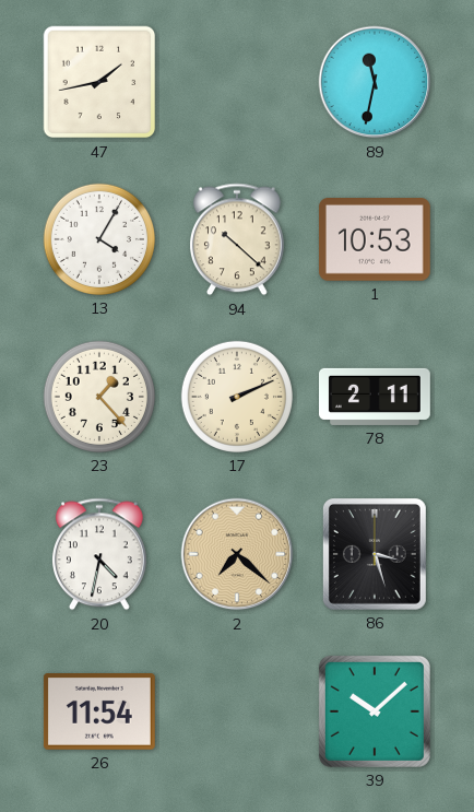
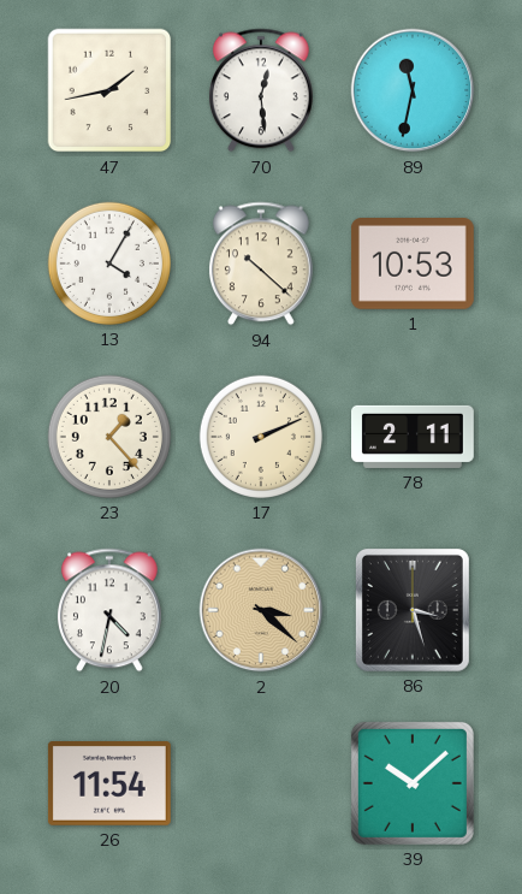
70: none -> 12:29
2: 7:22 -> 3:22
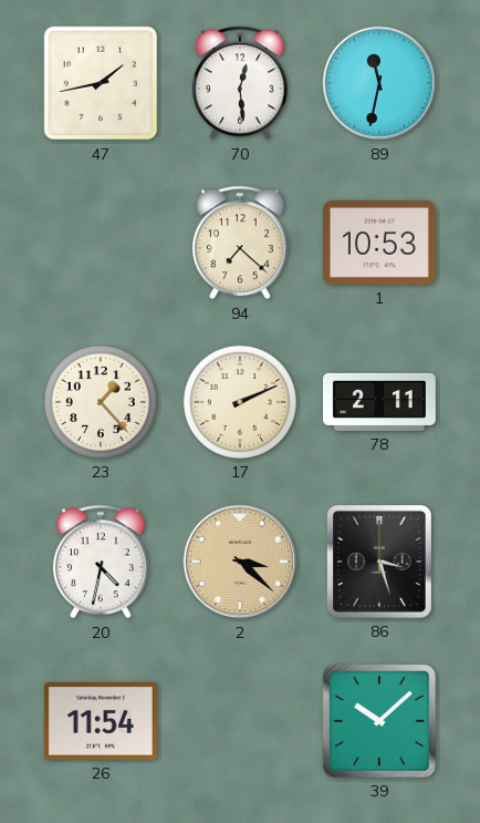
13: 4:05 -> none
94: 10:22 -> 7:22
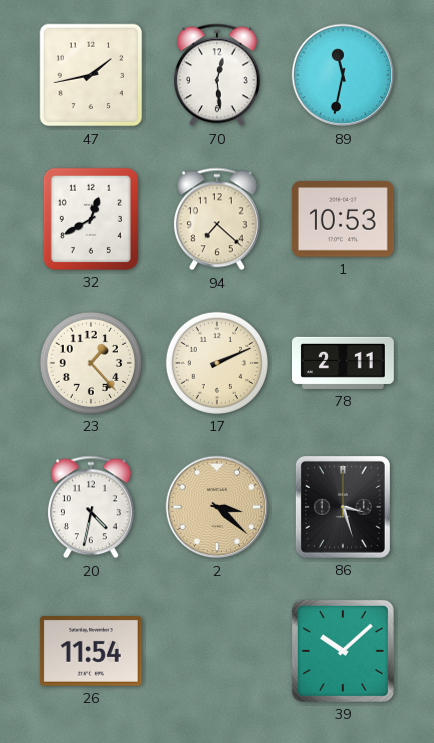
32: none -> 12:40
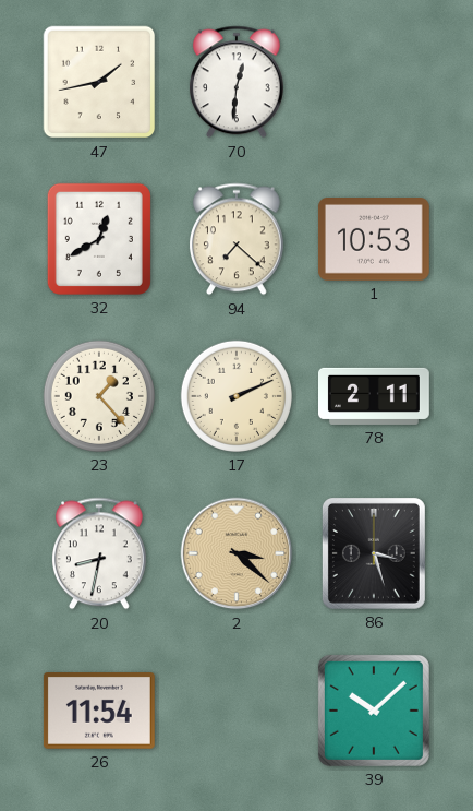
70: 12:29 -> 12:31
89: 11:32 -> none
20: 4:32 -> 8:32
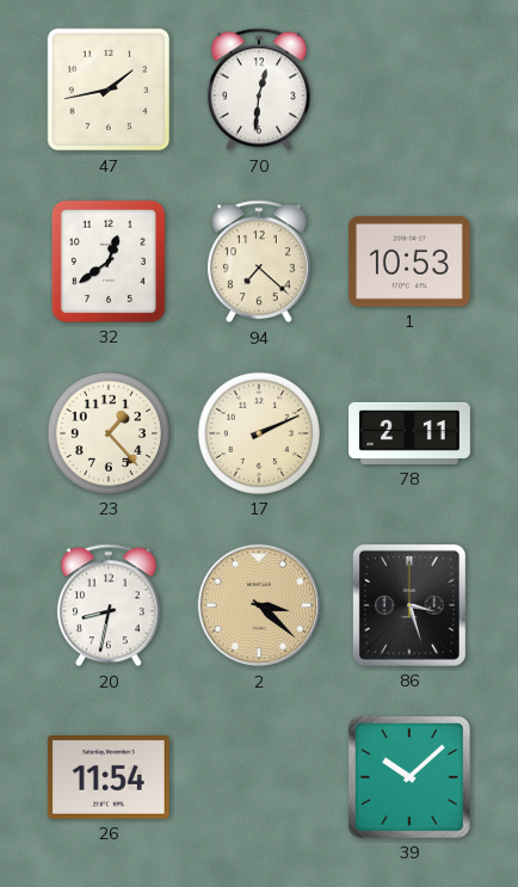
32: 12:40 -> 12:39
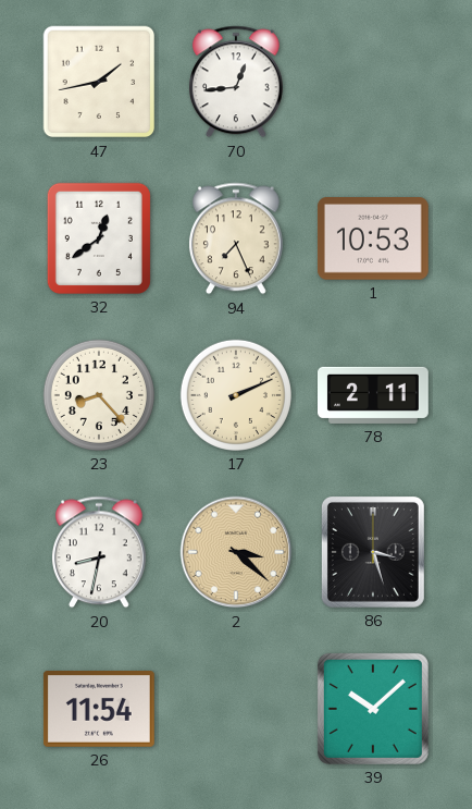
70: 12:31 -> 12:44
94: 7:22 -> 7:26
23: 1:23 -> 8:23
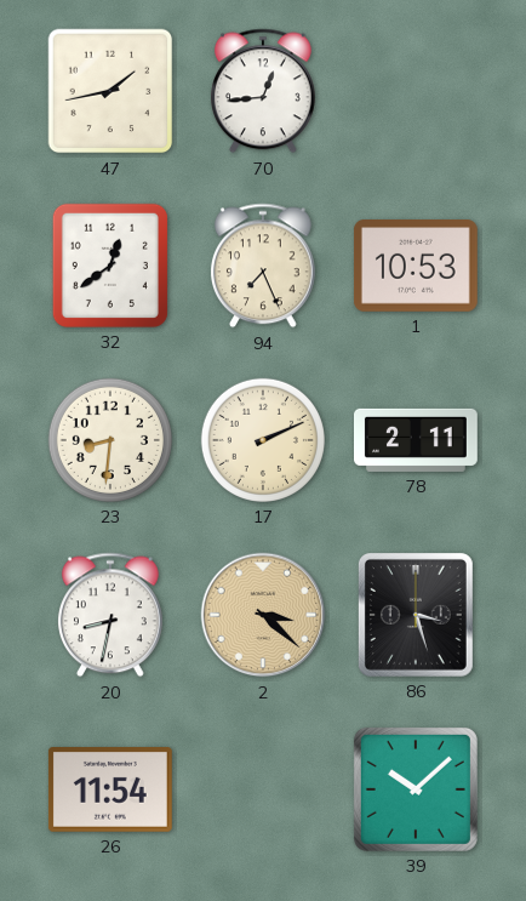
23: 8:23 -> 8:31
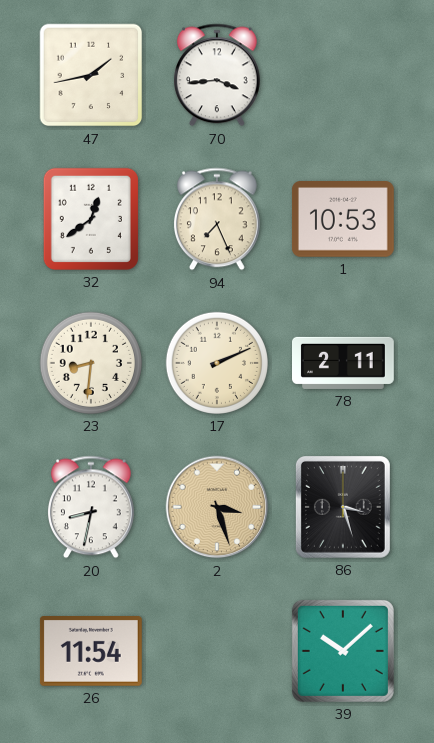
70: 12:44 -> 3:44
2: 3:22 -> 3:27
